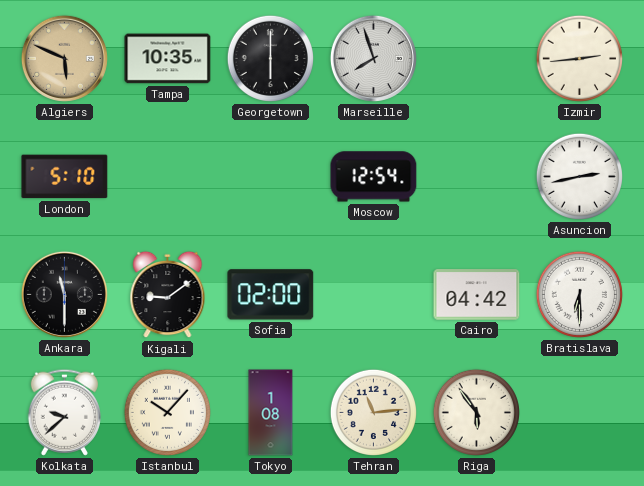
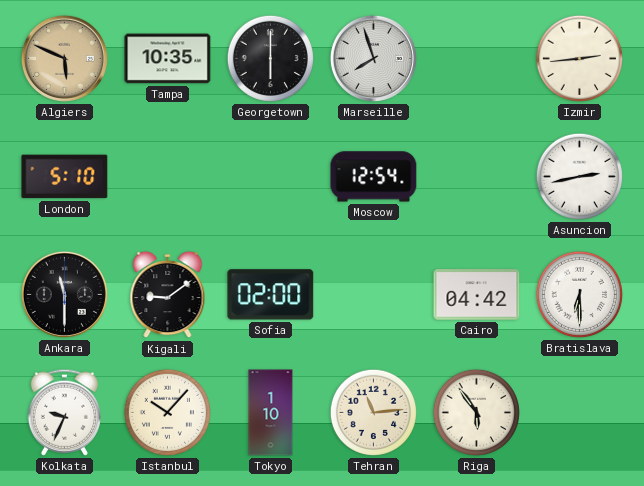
Kolkata: 9:38 -> 9:34
Tokyo: 1:08 -> 1:10
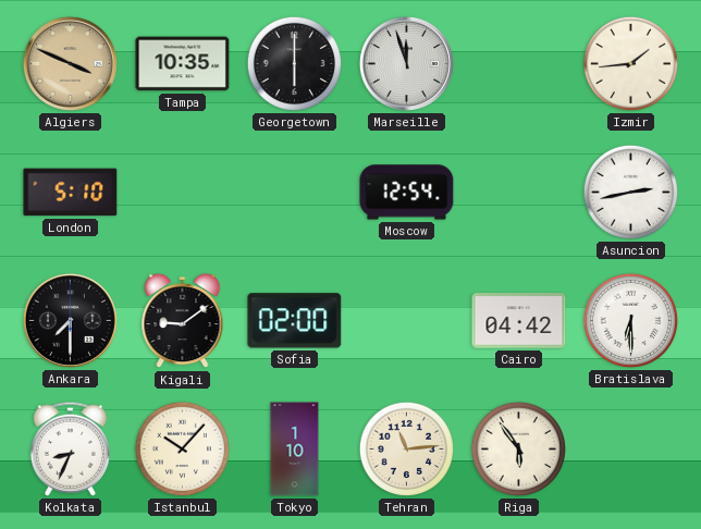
Algiers: 5:49 -> 3:49
Marseille: 7:57 -> 11:57
Izmir: 2:44 -> 1:44
Ankara: 11:30 -> 7:30
Kolkata: 9:34 -> 8:34
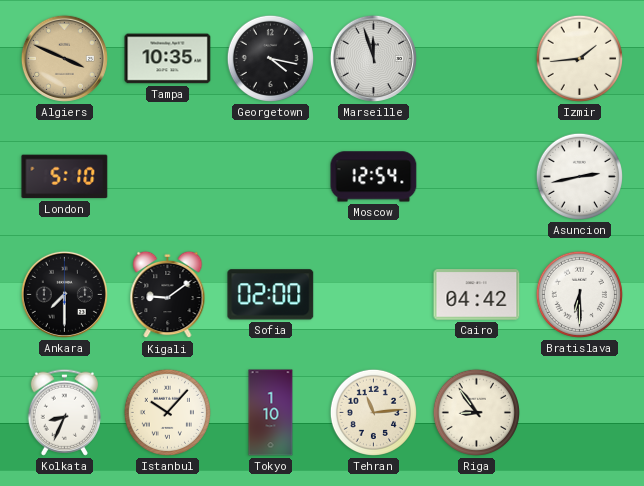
Georgetown: 6:00 -> 4:17
Riga: 5:54 -> 8:54
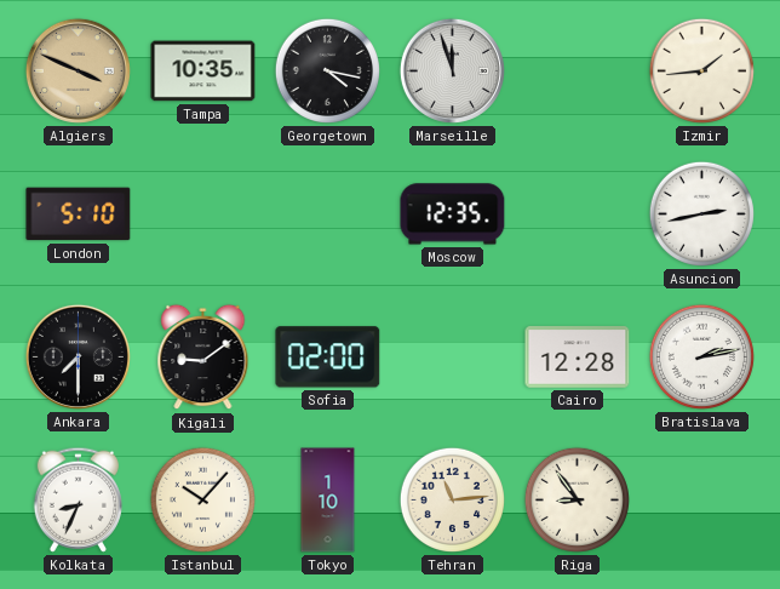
Moscow: 12:54 -> 12:35
Cairo: 04:42 -> 12:28
Bratislava: 6:30 -> 2:13
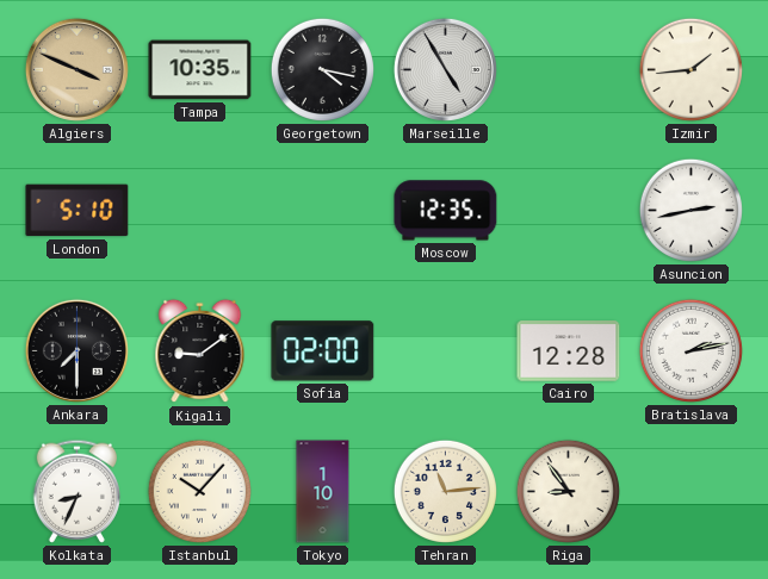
Marseille: 11:57 -> 4:55
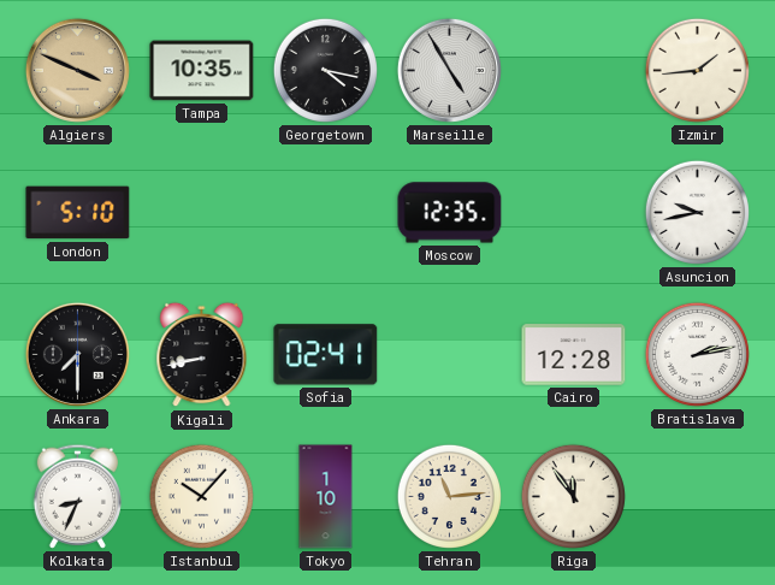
Asuncion: 2:43 -> 9:43
Kigali: 9:09 -> 8:43
Sofia: 02:00 -> 02:41
Riga: 8:54 -> 11:54
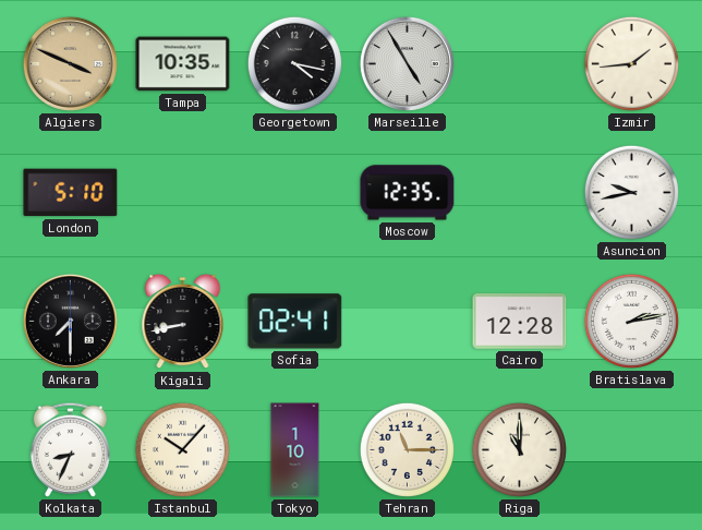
Tehran: 11:14 -> 11:15
Riga: 11:54 -> 11:00
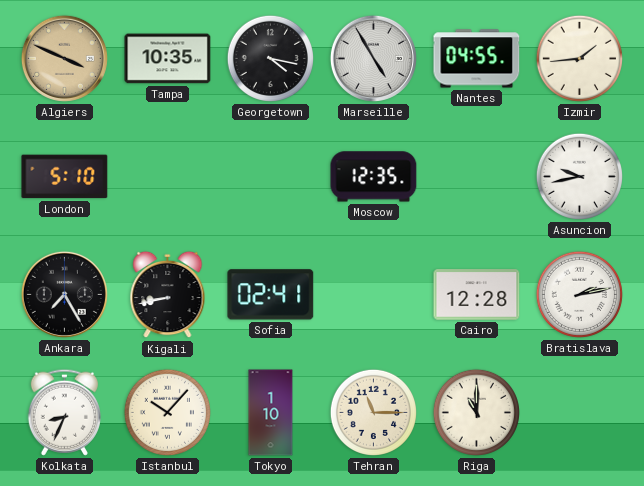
Nantes: none -> 04:55
Ankara: 7:30 -> 7:25
